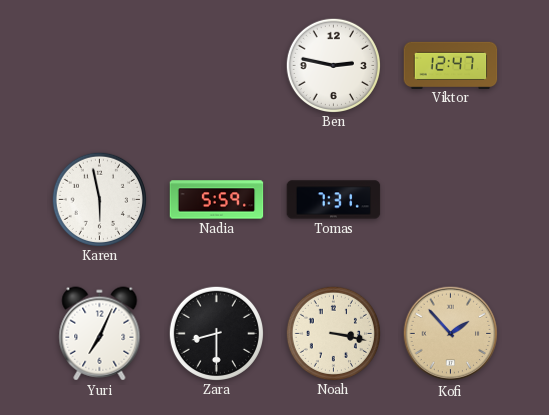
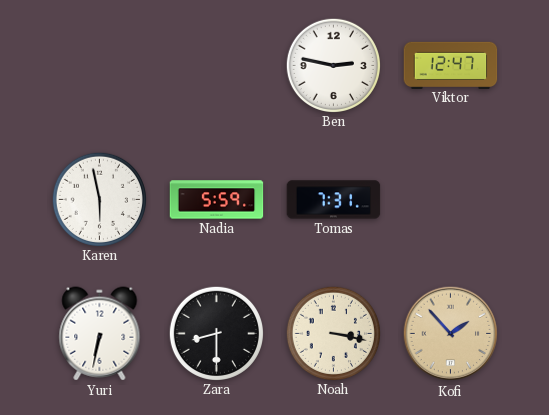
Yuri: 7:04 -> 6:32
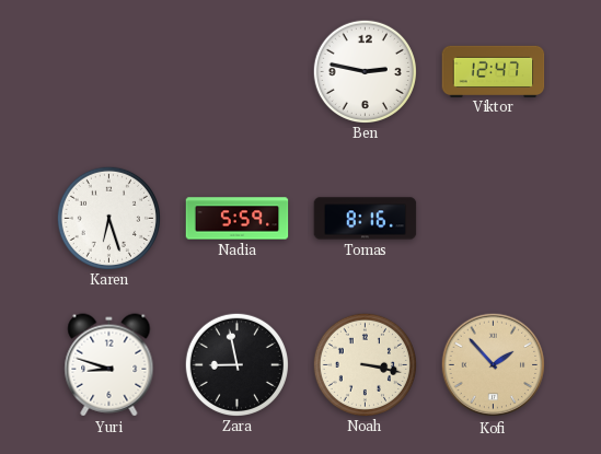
Karen: 5:58 -> 6:27
Tomas: 7:31 -> 8:16
Yuri: 6:32 -> 8:48
Zara: 8:30 -> 8:58
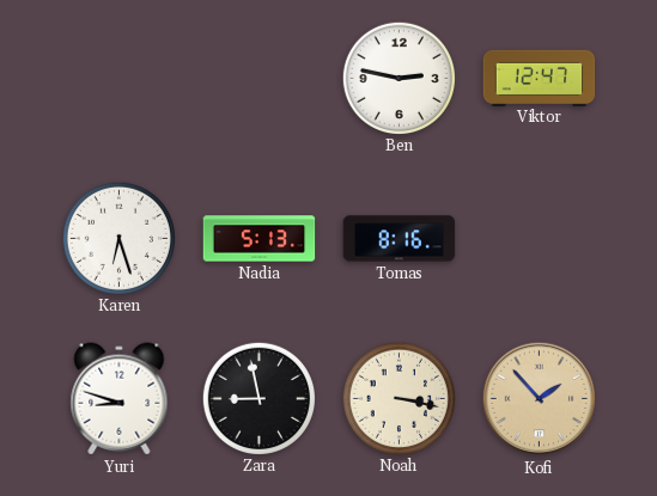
Nadia: 5:59 -> 5:13
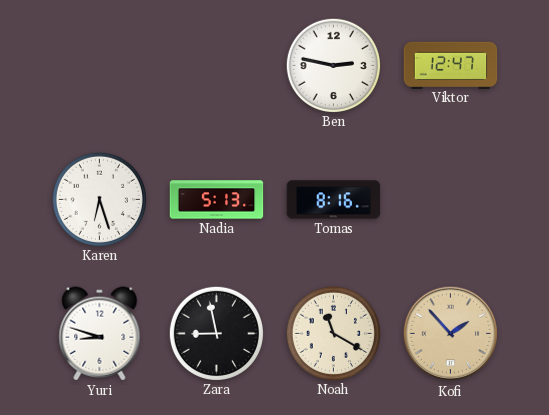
Noah: 3:17 -> 11:20
